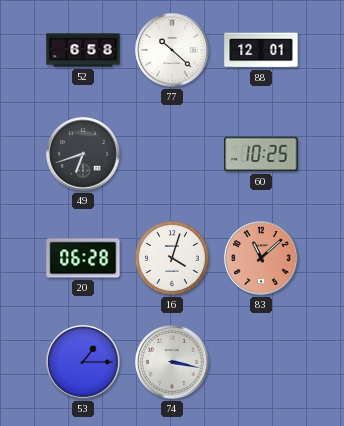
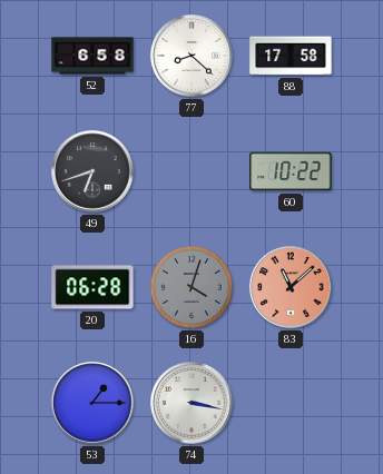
77: 10:22 -> 8:22
88: 12:01 -> 17:58
60: 10:25 -> 10:22
16 dial: white -> grey
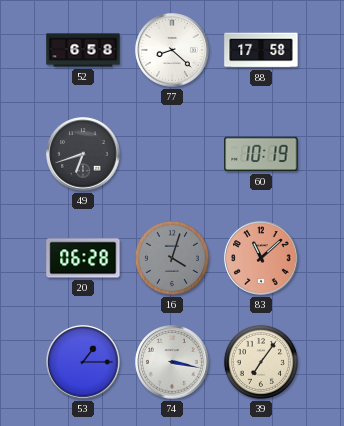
60: 10:22 -> 10:19
39: none -> 7:06
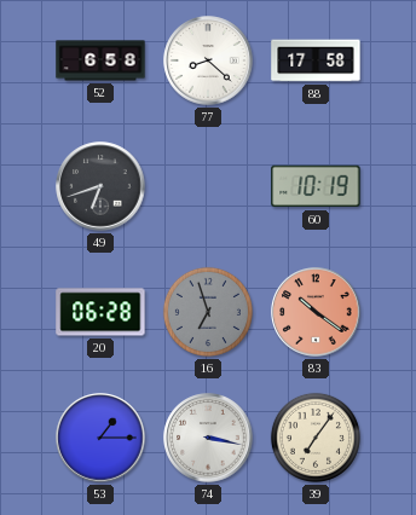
16: 4:03 -> 6:57
83: 11:08 -> 10:21
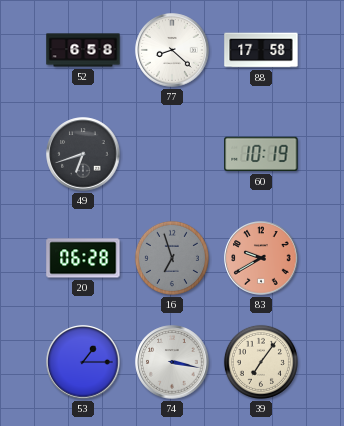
83: 10:21 -> 9:40
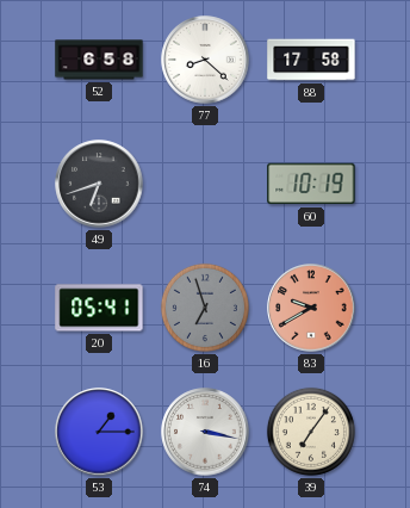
20: 06:28 -> 05:41
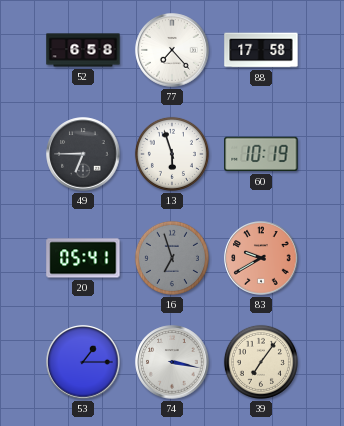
77: 8:22 -> 7:23
49: 6:42 -> 6:45
13: none -> 5:57
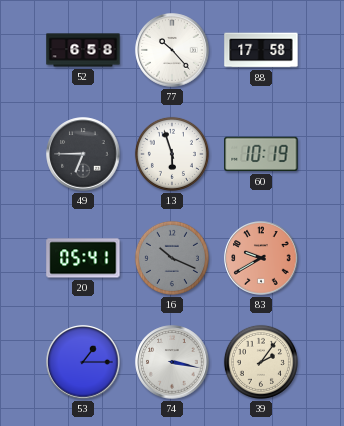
77: 7:23 -> 10:23
16: 6:57 -> 10:19
39: 7:06 -> 2:06
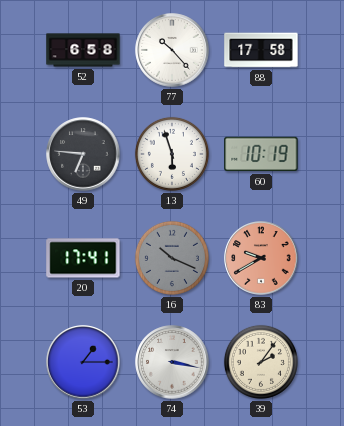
49: 6:45 -> 6:46
20: 05:41 -> 17:41
